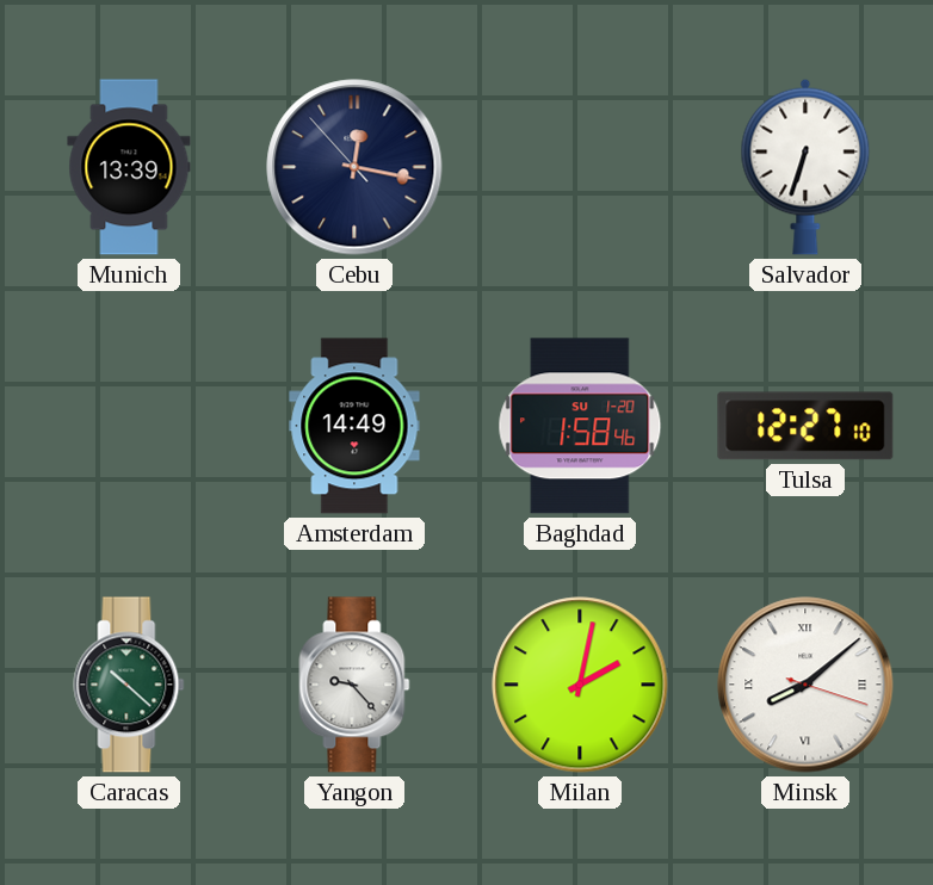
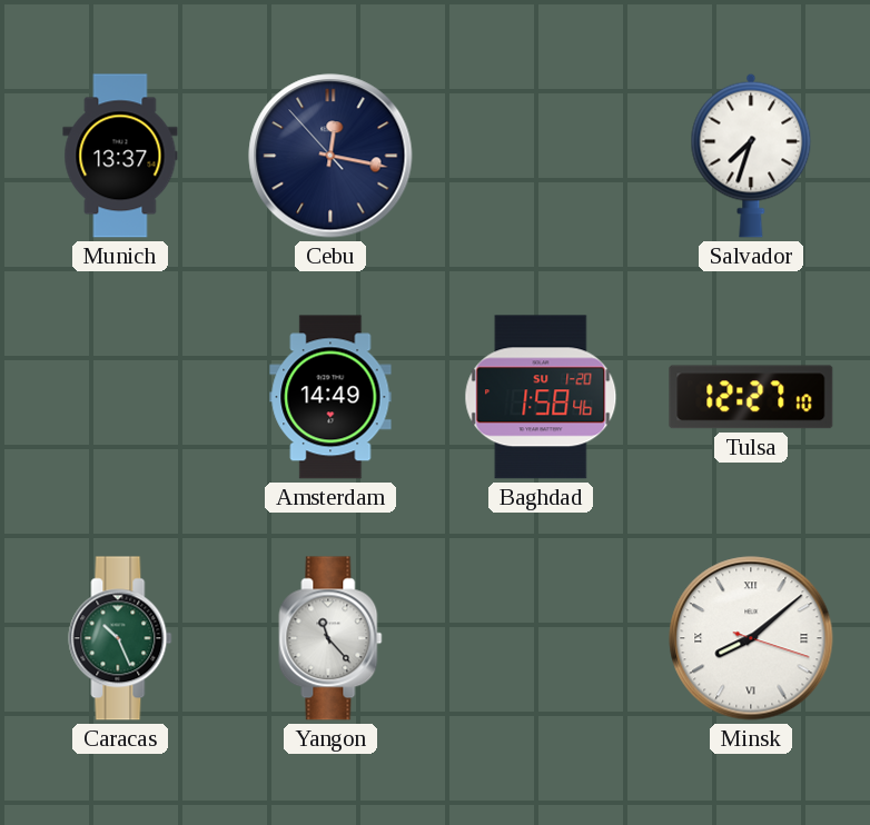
Munich: 13:39 -> 13:37
Salvador: 6:33 -> 7:33
Caracas: 10:22 -> 10:26
Yangon: 9:23 -> 11:23
Milan: 2:02 -> none
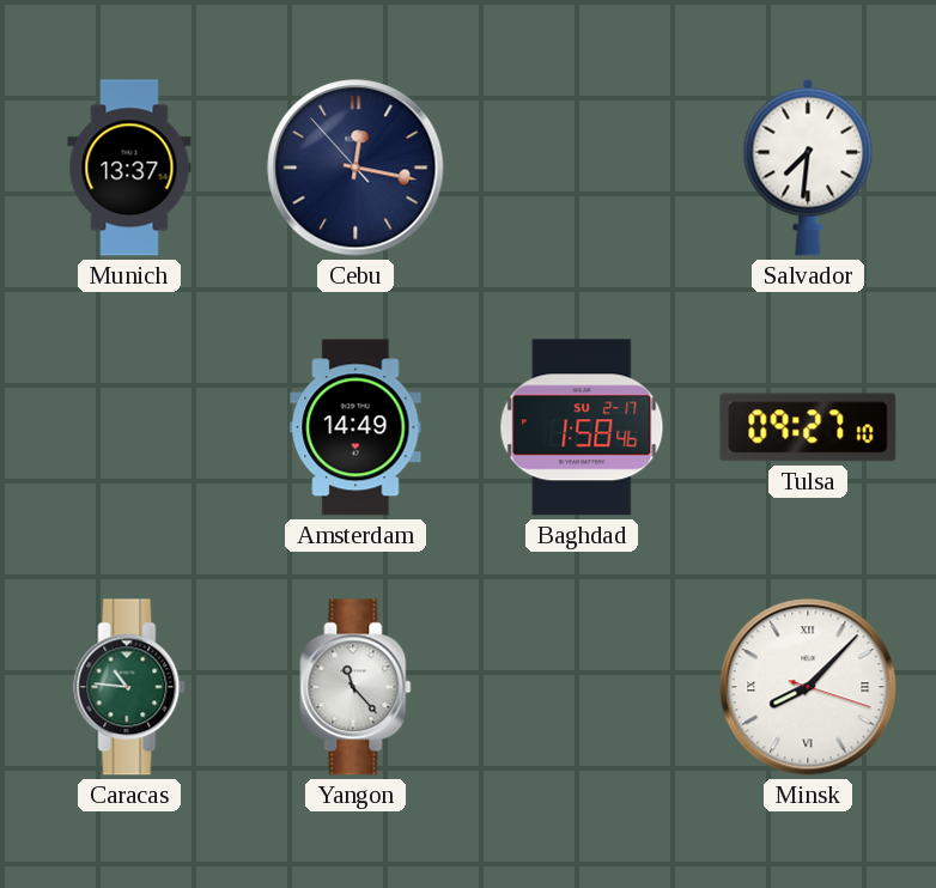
Salvador: 7:33 -> 7:31
Baghdad date: SU 1-20 -> SU 2-17
Tulsa: 12:27 -> 09:27
Caracas: 10:26 -> 10:46
Minsk: 8:08 -> 8:07
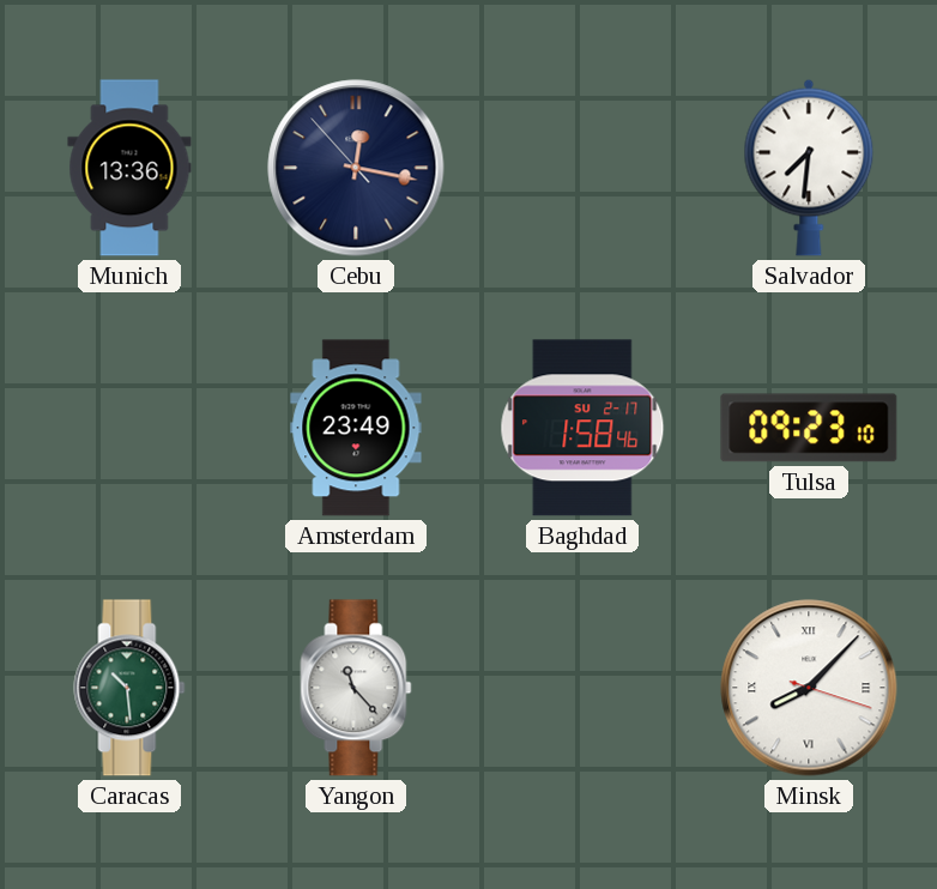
Munich: 13:37 -> 13:36
Amsterdam: 14:49 -> 23:49
Tulsa: 09:27 -> 09:23
Caracas: 10:46 -> 10:29
